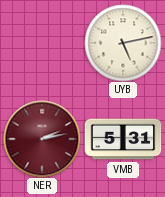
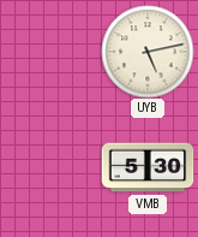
NER: 2:13 -> none
VMB: 5:31 -> 5:30
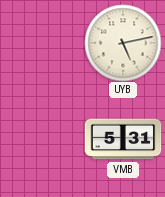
VMB: 5:30 -> 5:31
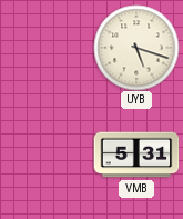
UYB: 5:13 -> 5:18
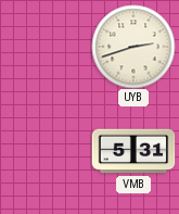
UYB: 5:18 -> 2:42
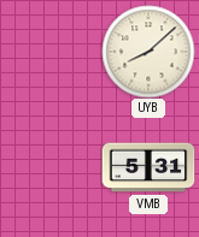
UYB: 2:42 -> 8:08
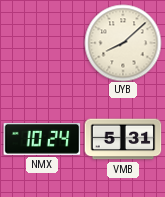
NMX: none -> 10:24
